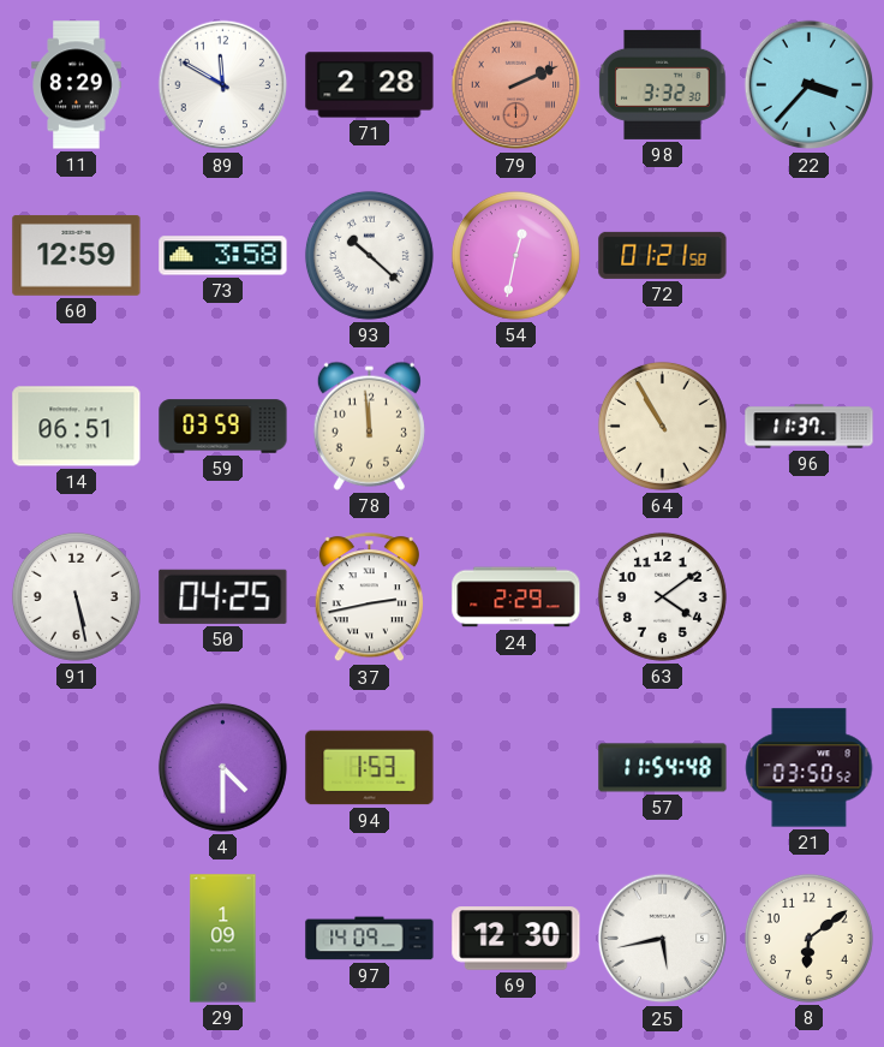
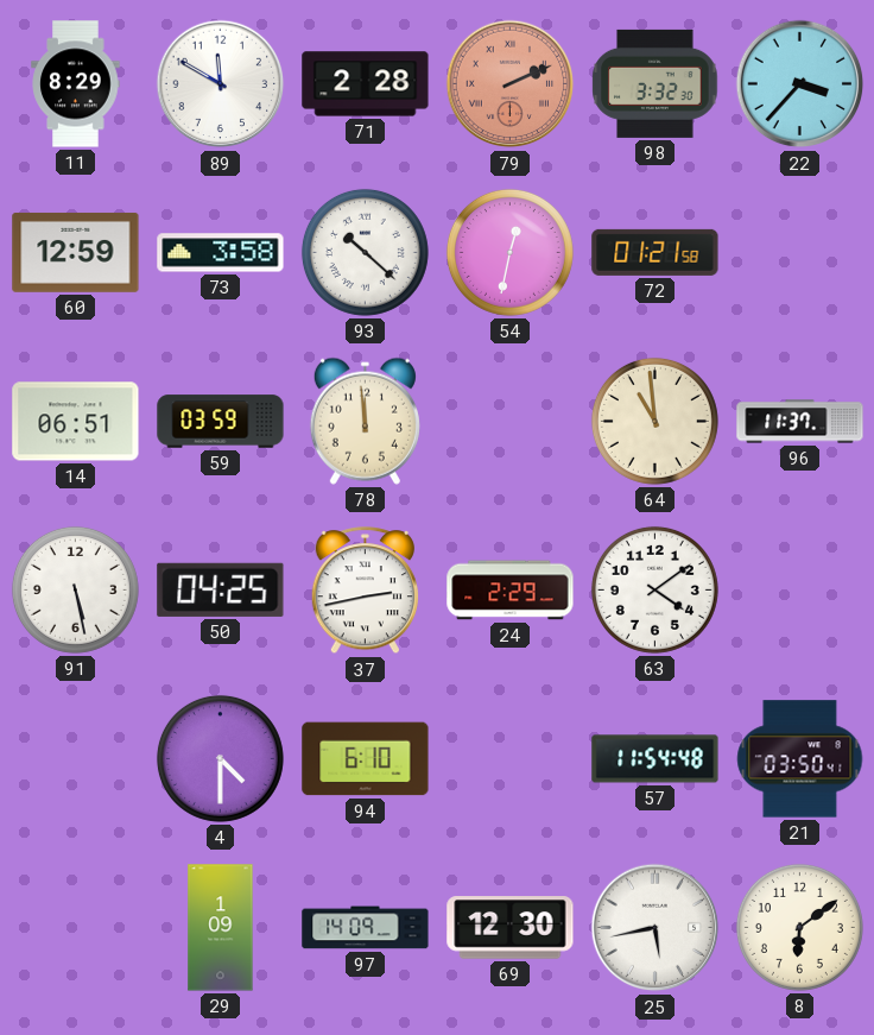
64: 10:55 -> 10:59
94: 1:53 -> 6:10
21: 03:50:52 -> 03:50:41
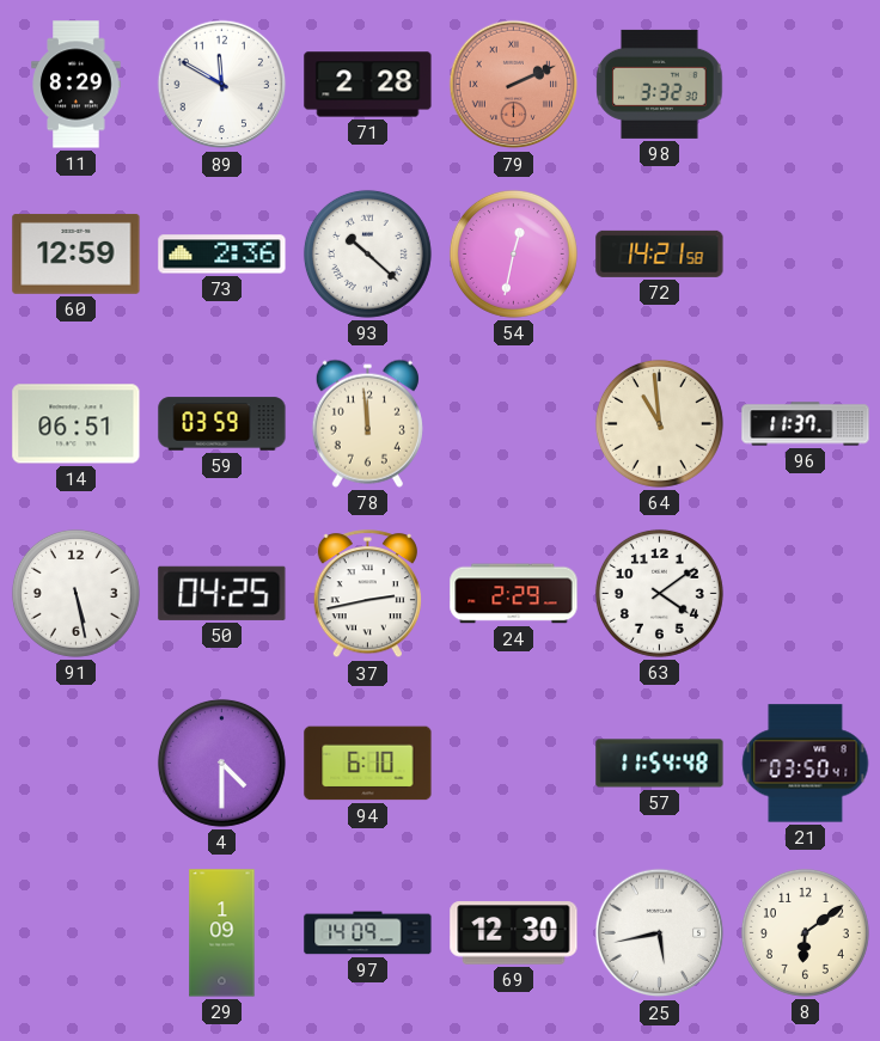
22: 3:37 -> none
73: 3:58 -> 2:36
72: 01:21 -> 14:21
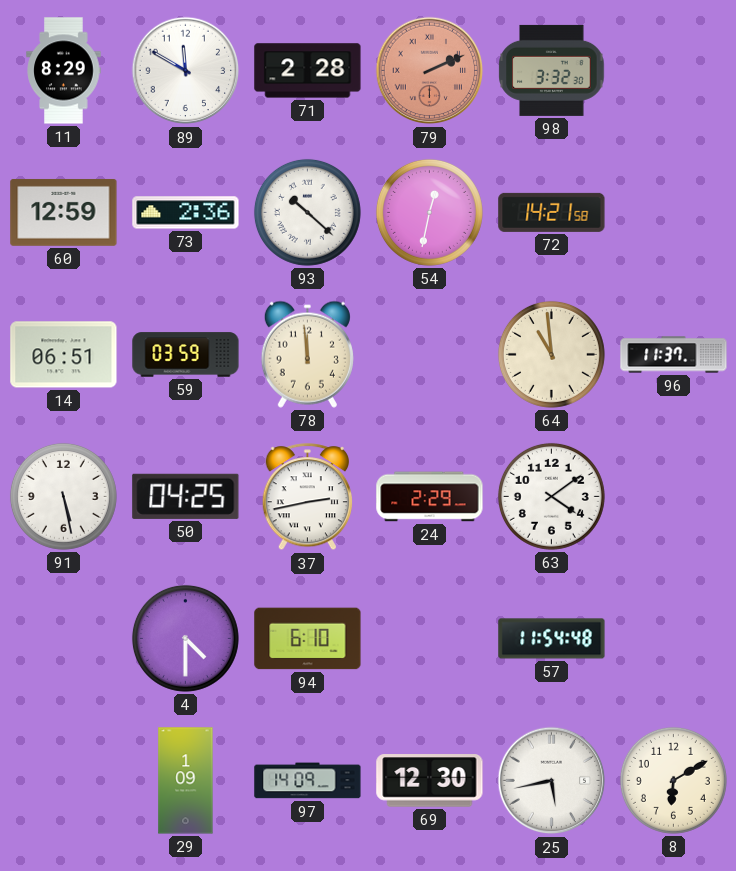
21: 03:50 -> none
8: 6:09 -> 6:10
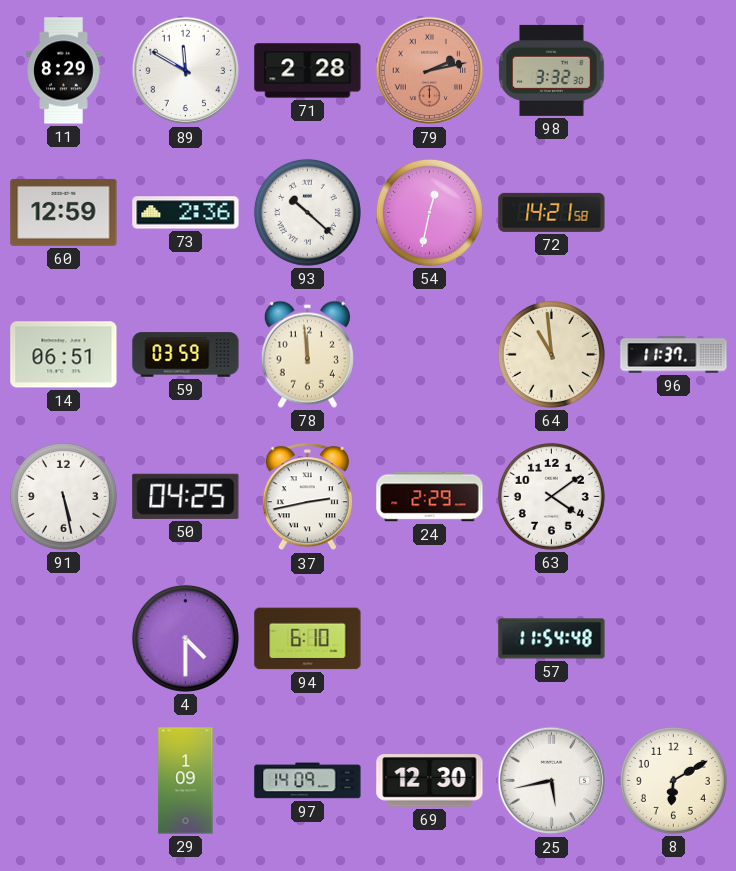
79: 2:11 -> 2:13
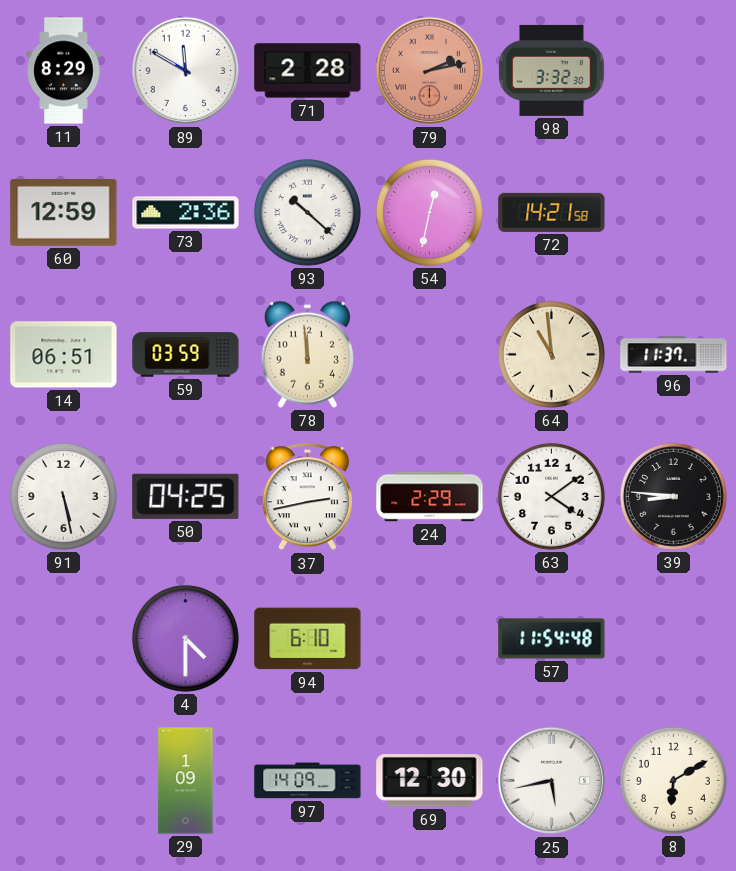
39: none -> 8:46
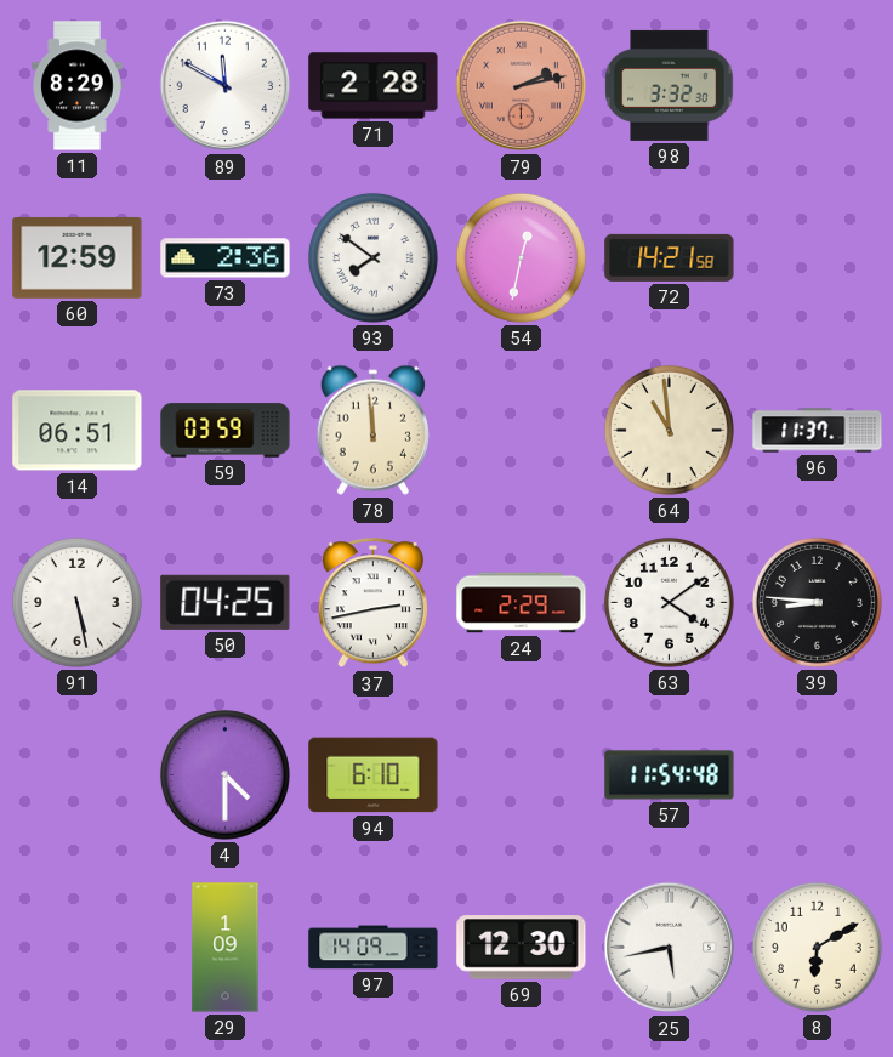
93: 10:22 -> 7:51
